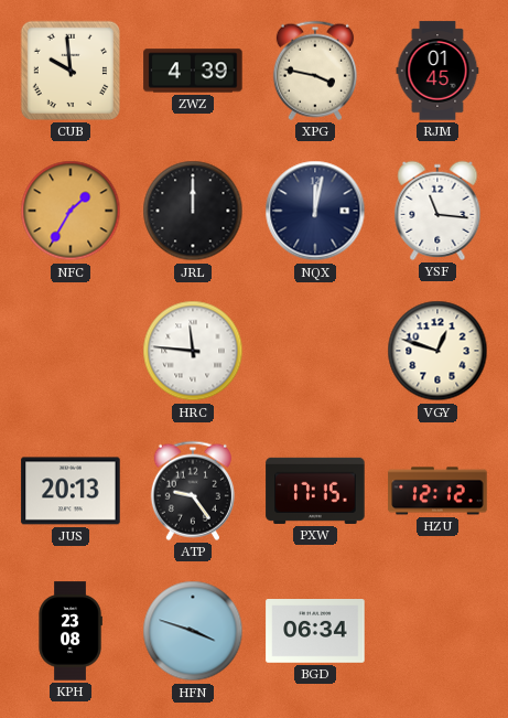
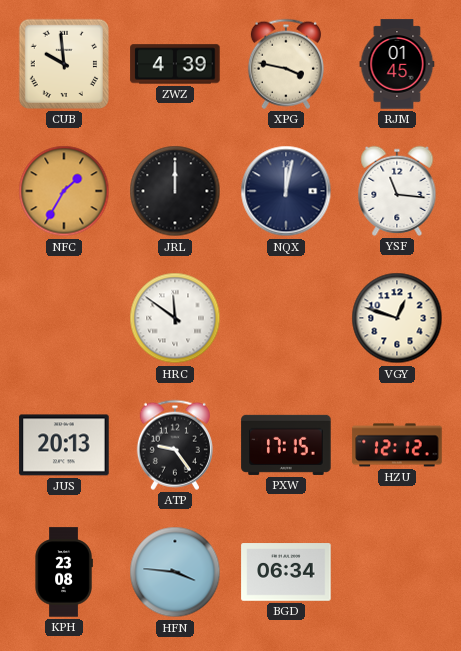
HRC: 11:46 -> 11:51
HFN: 3:48 -> 3:46
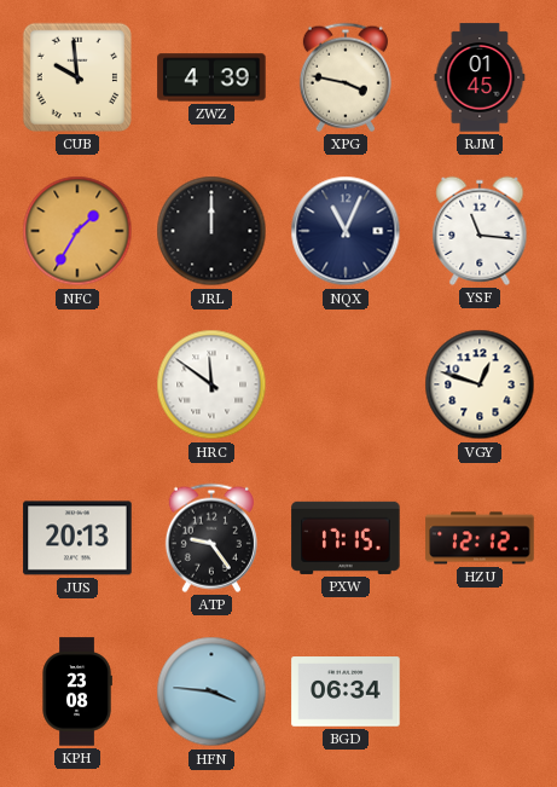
NQX: 12:02 -> 11:04
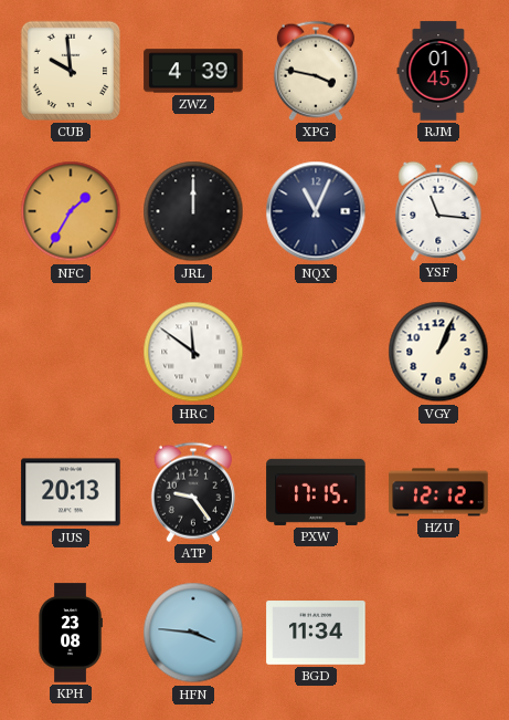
VGY: 12:48 -> 1:04
BGD: 06:34 -> 11:34
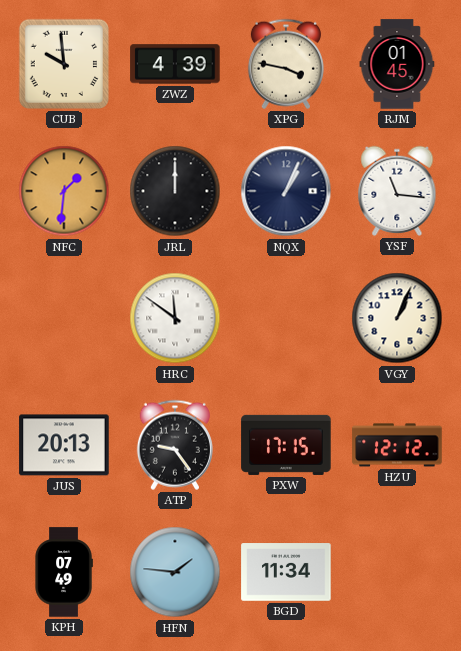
NFC: 1:35 -> 1:31
NQX: 11:04 -> 1:04
KPH: 23:08 -> 07:49
HFN: 3:46 -> 1:46
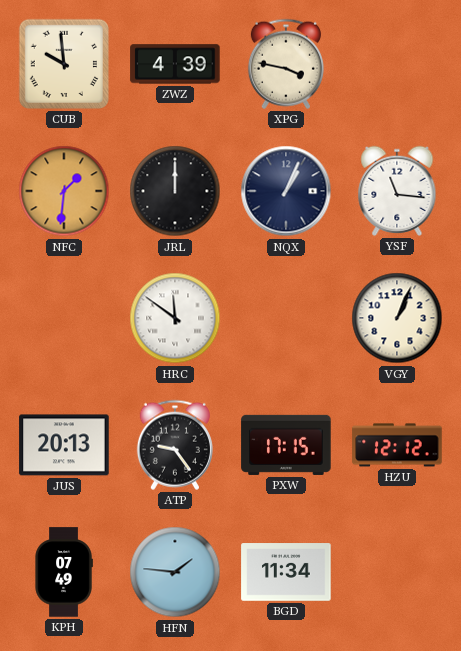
RJM: 01:45 -> none
